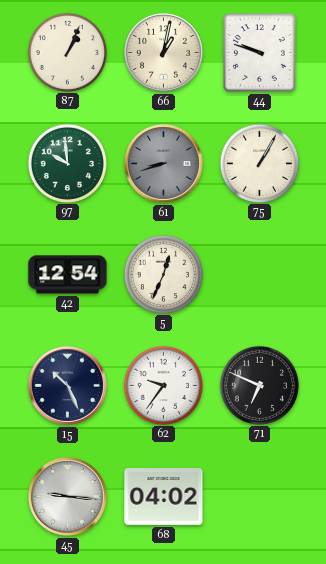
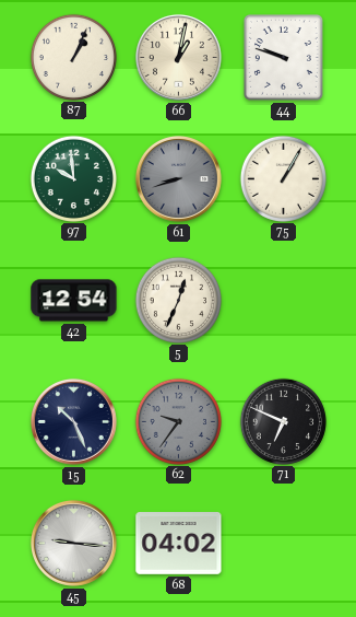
62 dial: white -> grey
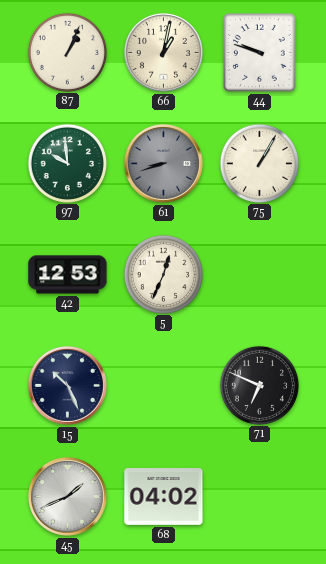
42: 12:54 -> 12:53
62: 9:36 -> none
45: 9:16 -> 1:41
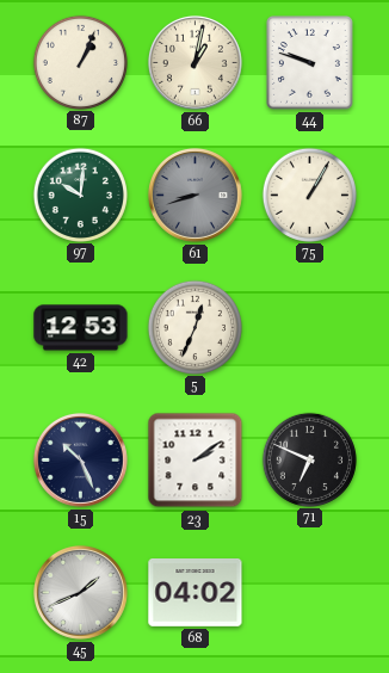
97: 9:59 -> 10:01
23: none -> 2:09
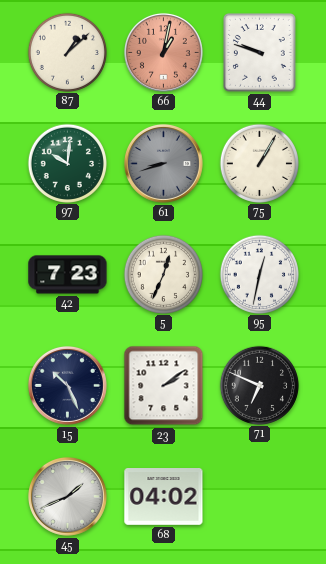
87: 1:04 -> 1:08
66 dial: cream -> salmon
42: 12:53 -> 7:23
95: none -> 12:32
